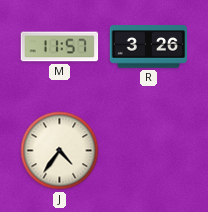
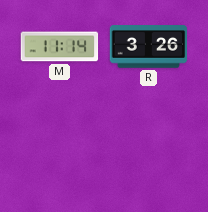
M: 11:57 -> 11:14
J: 4:36 -> none
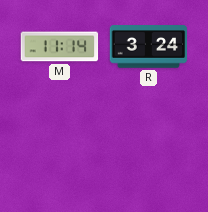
R: 3:26 -> 3:24
